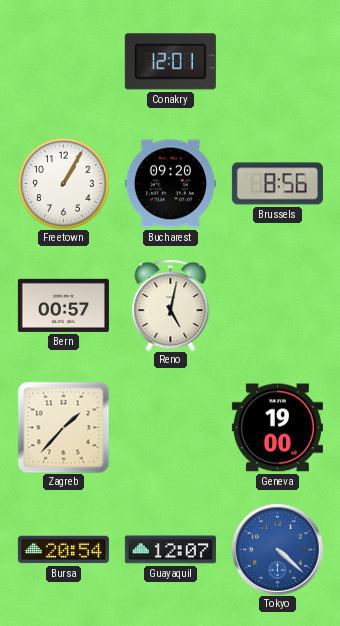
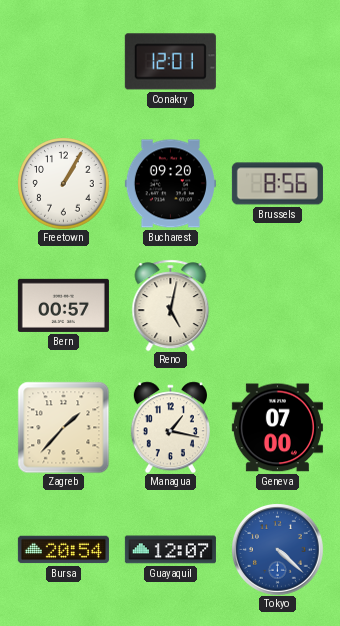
Managua: none -> 1:17
Geneva: 19:00 -> 07:00
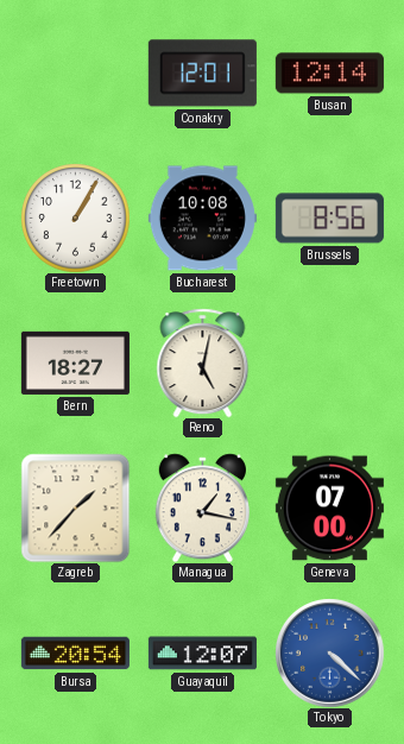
Busan: none -> 12:14
Bucharest: 09:20 -> 10:08
Bern: 00:57 -> 18:27
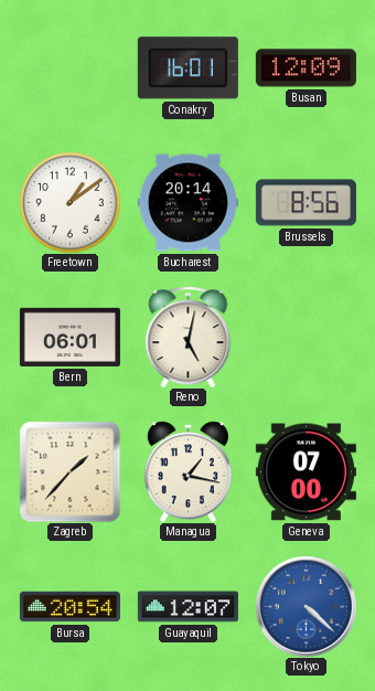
Conakry: 12:01 -> 16:01
Busan: 12:14 -> 12:09
Freetown: 1:05 -> 1:09
Bucharest: 10:08 -> 20:14
Bern: 18:27 -> 06:01
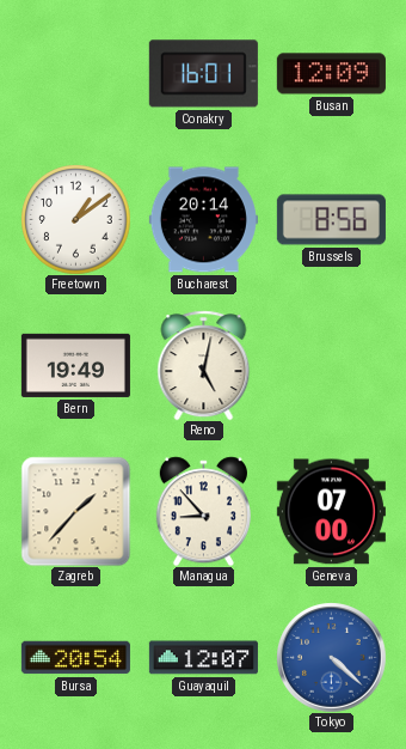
Bern: 06:01 -> 19:49
Managua: 1:17 -> 8:53
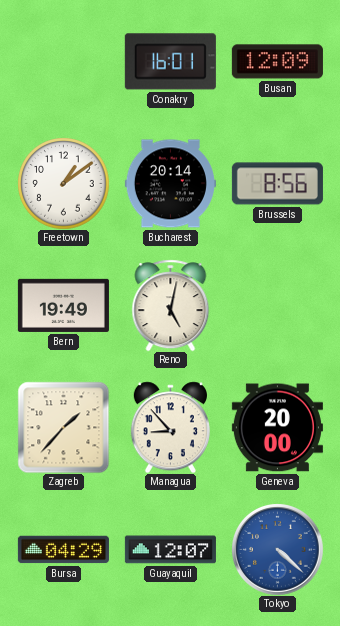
Geneva: 07:00 -> 20:00
Bursa: 20:54 -> 04:29
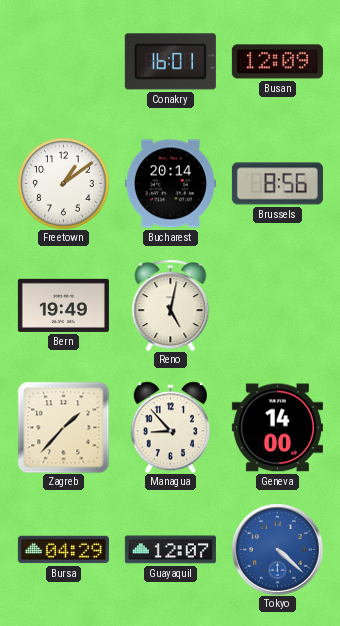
Geneva: 20:00 -> 14:00
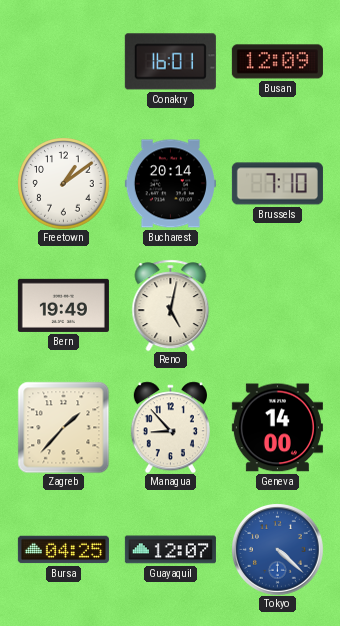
Brussels: 8:56 -> 7:10
Bursa: 04:29 -> 04:25
